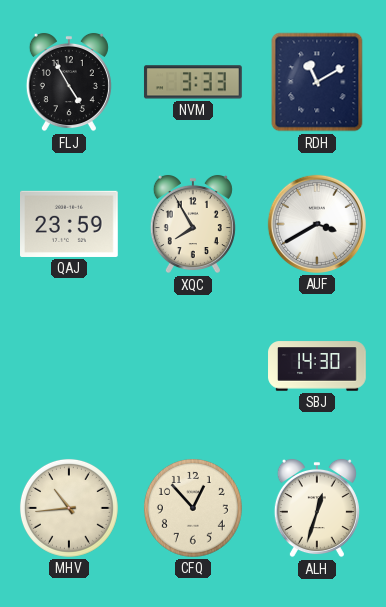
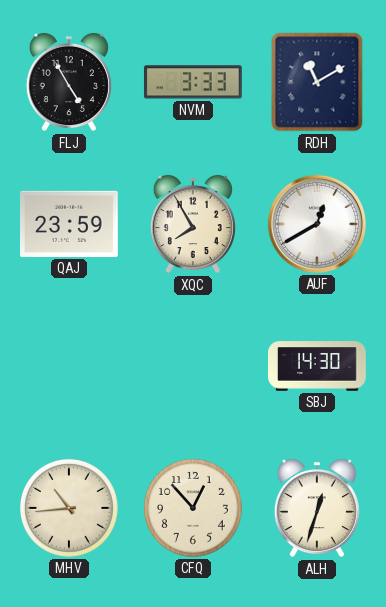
AUF: 3:40 -> 12:40
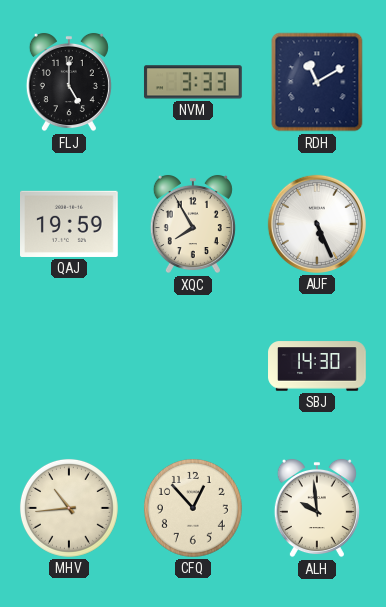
FLJ: 4:55 -> 5:00
QAJ: 23:59 -> 19:59
AUF: 12:40 -> 5:26
ALH: 12:33 -> 9:59
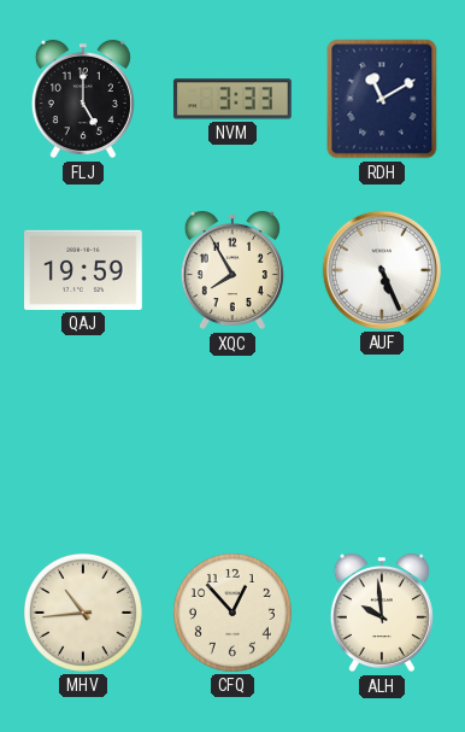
SBJ: 14:30 -> none
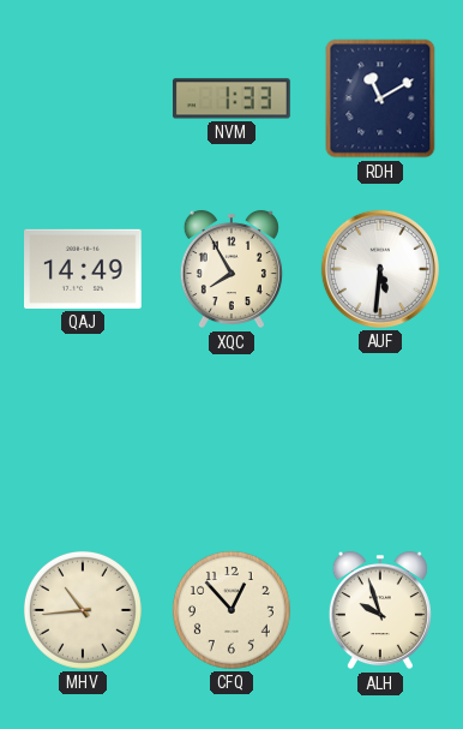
FLJ: 5:00 -> none
NVM: 3:33 -> 1:33
QAJ: 19:59 -> 14:49
AUF: 5:26 -> 5:31
ALH: 9:59 -> 9:57
